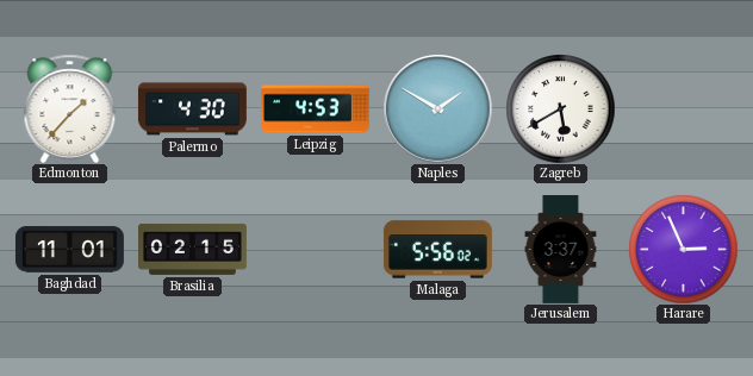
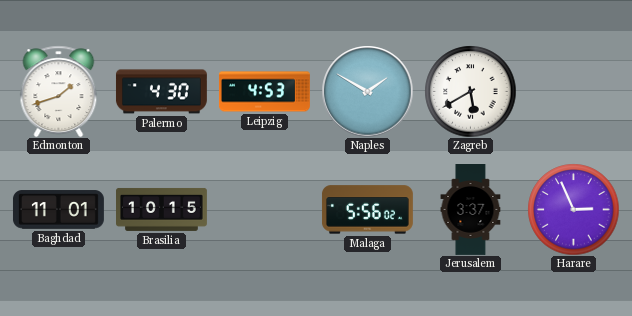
Edmonton: 1:37 -> 1:42
Brasilia: 02:15 -> 10:15
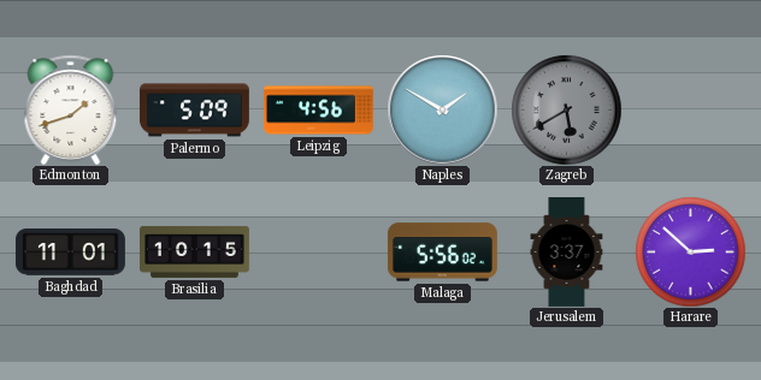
Palermo: 4:30 -> 5:09
Leipzig: 4:53 -> 4:56
Zagreb dial: white -> grey
Harare: 2:56 -> 2:52
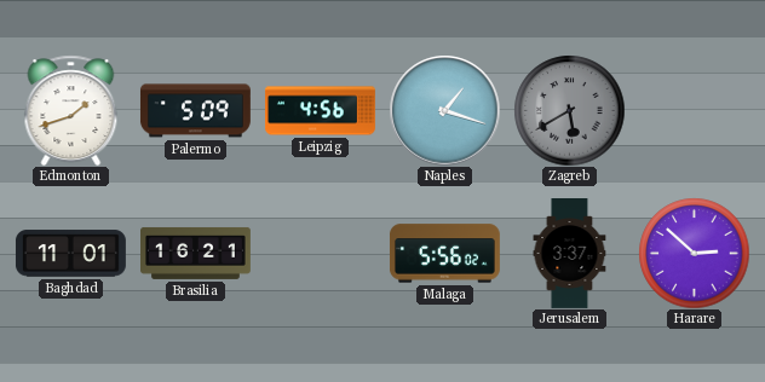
Naples: 1:50 -> 1:18
Brasilia: 10:15 -> 16:21
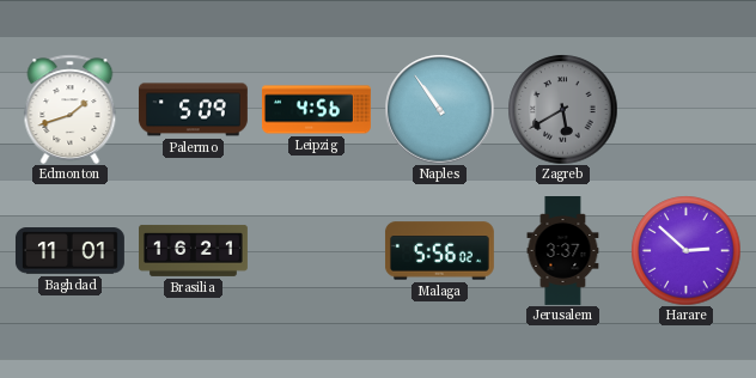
Naples: 1:18 -> 10:54
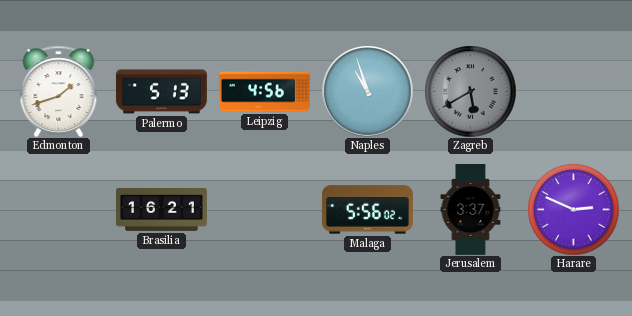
Palermo: 5:09 -> 5:13
Naples: 10:54 -> 10:57
Baghdad: 11:01 -> none
Harare: 2:52 -> 2:49
